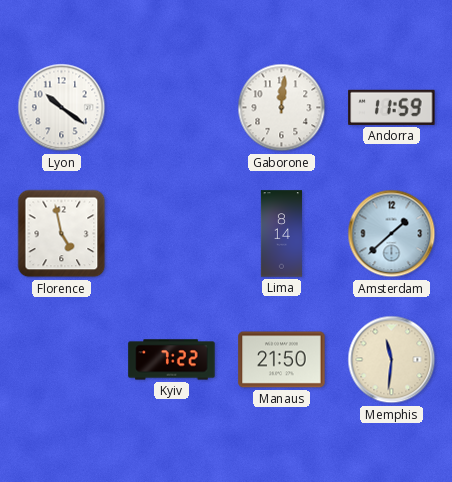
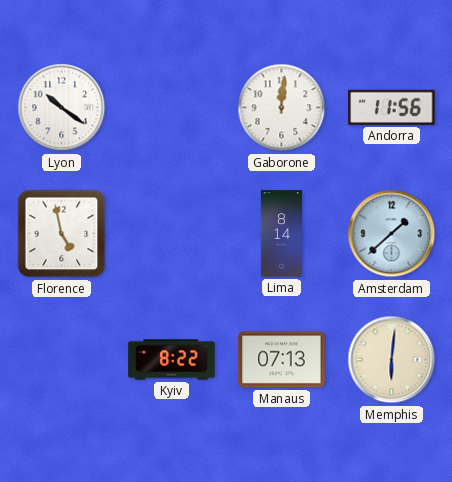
Andorra: 11:59 -> 11:56
Kyiv: 7:22 -> 8:22
Manaus: 21:50 -> 07:13
Memphis: 11:31 -> 6:01
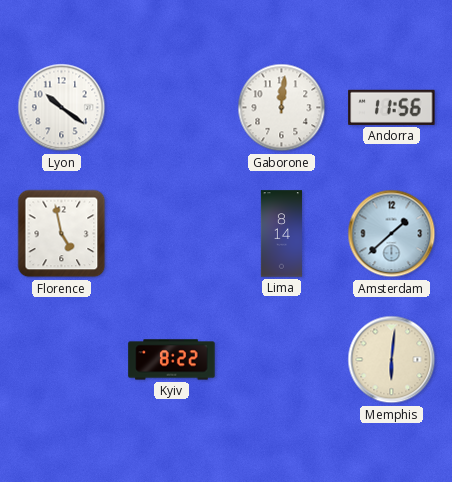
Manaus: 07:13 -> none
